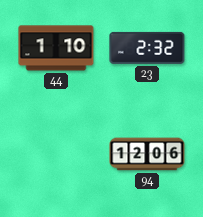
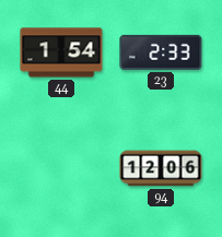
44: 1:10 -> 1:54
23: 2:32 -> 2:33
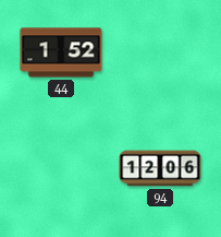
44: 1:54 -> 1:52
23: 2:33 -> none
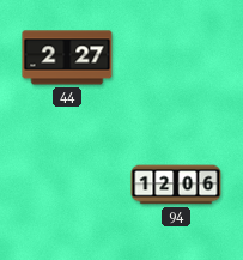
44: 1:52 -> 2:27
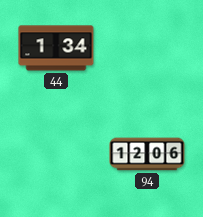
44: 2:27 -> 1:34
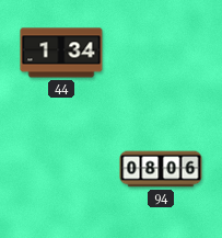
94: 12:06 -> 08:06
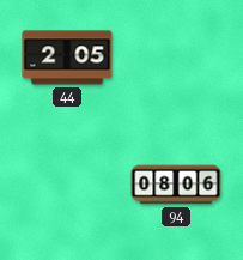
44: 1:34 -> 2:05
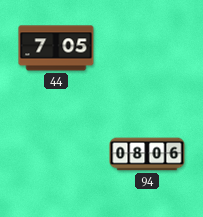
44: 2:05 -> 7:05
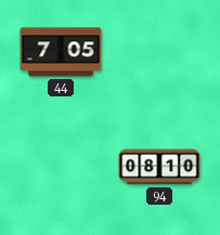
94: 08:06 -> 08:10
